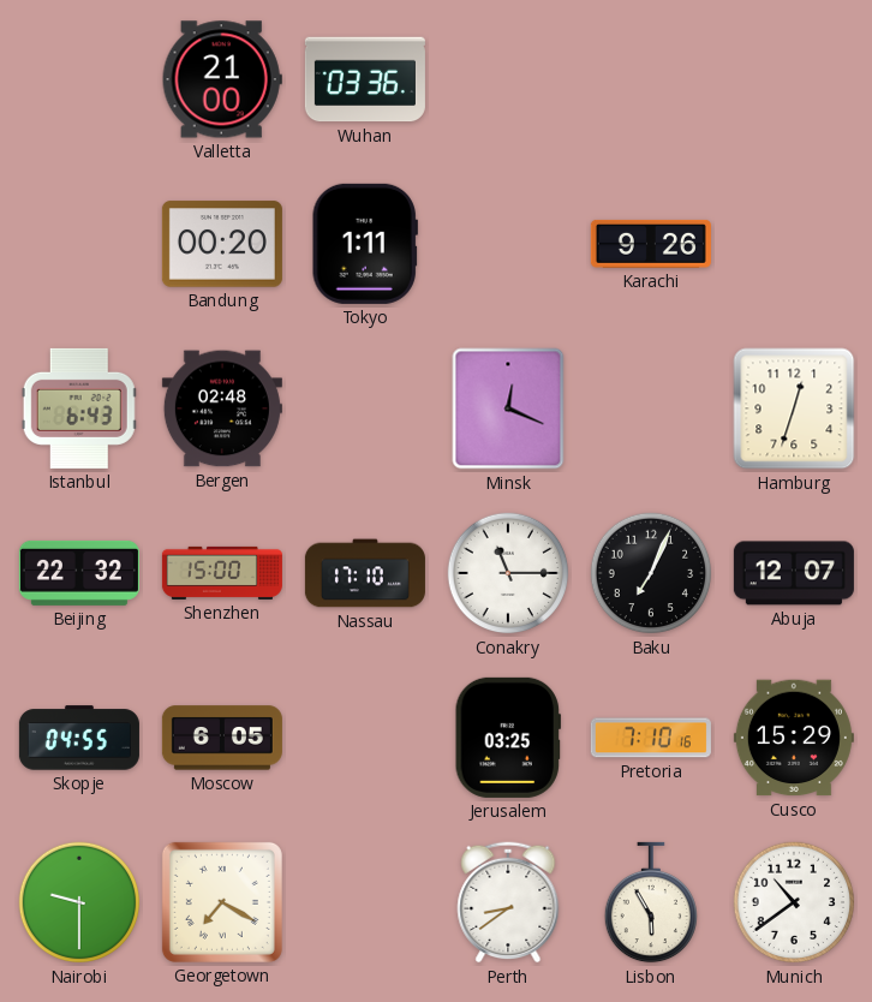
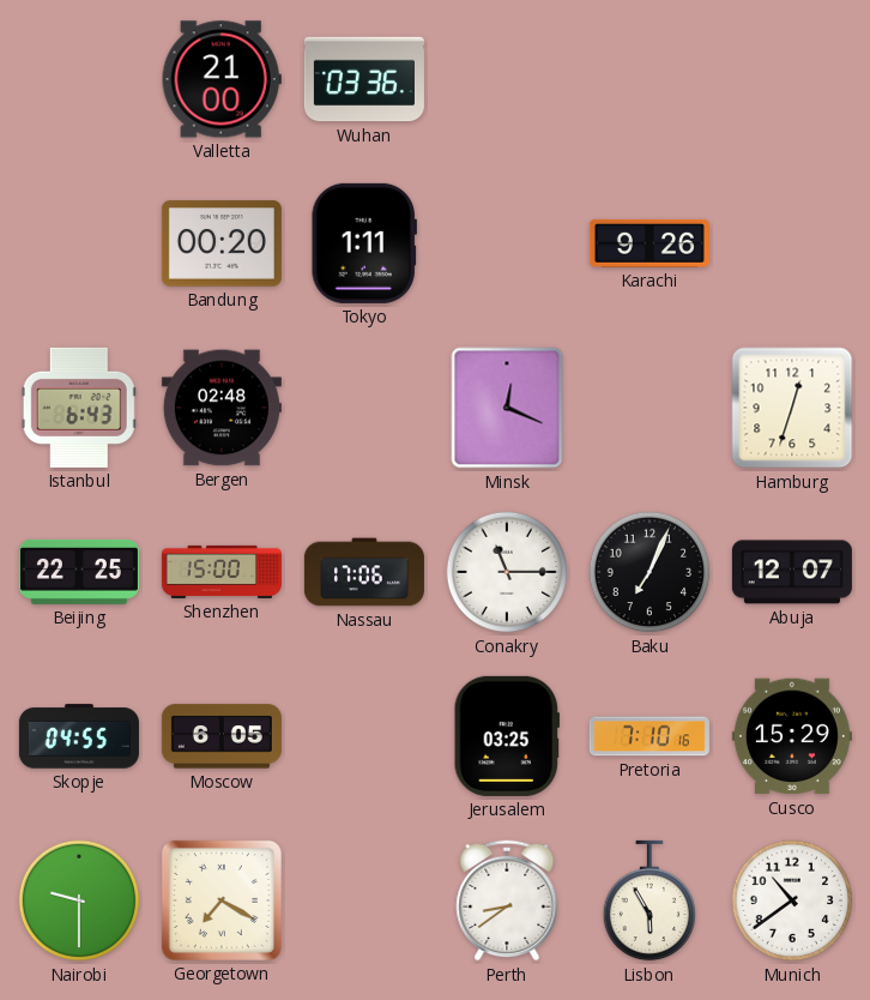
Beijing: 22:32 -> 22:25
Nassau: 17:10 -> 17:06
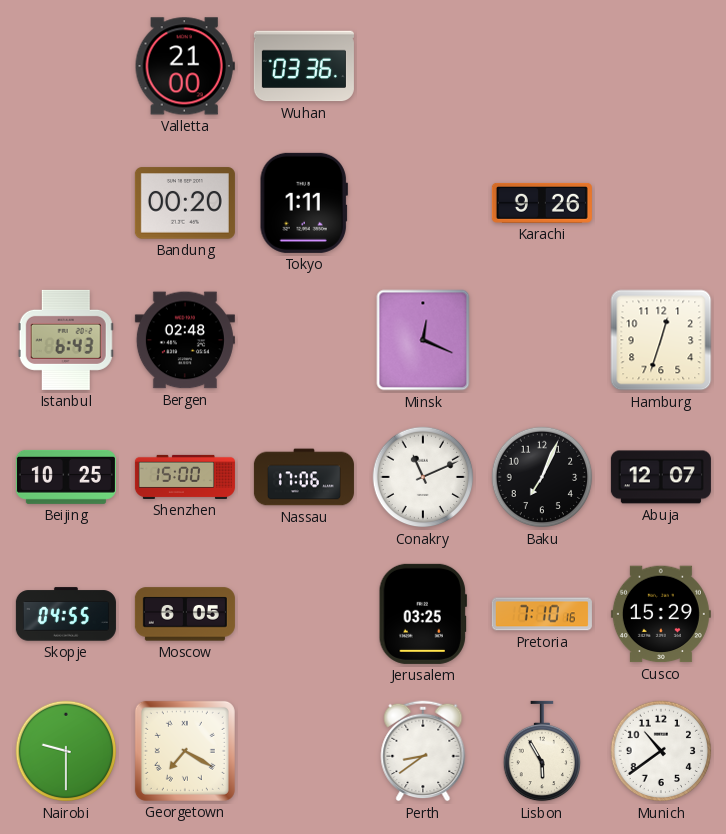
Beijing: 22:25 -> 10:25
Conakry: 11:15 -> 11:11
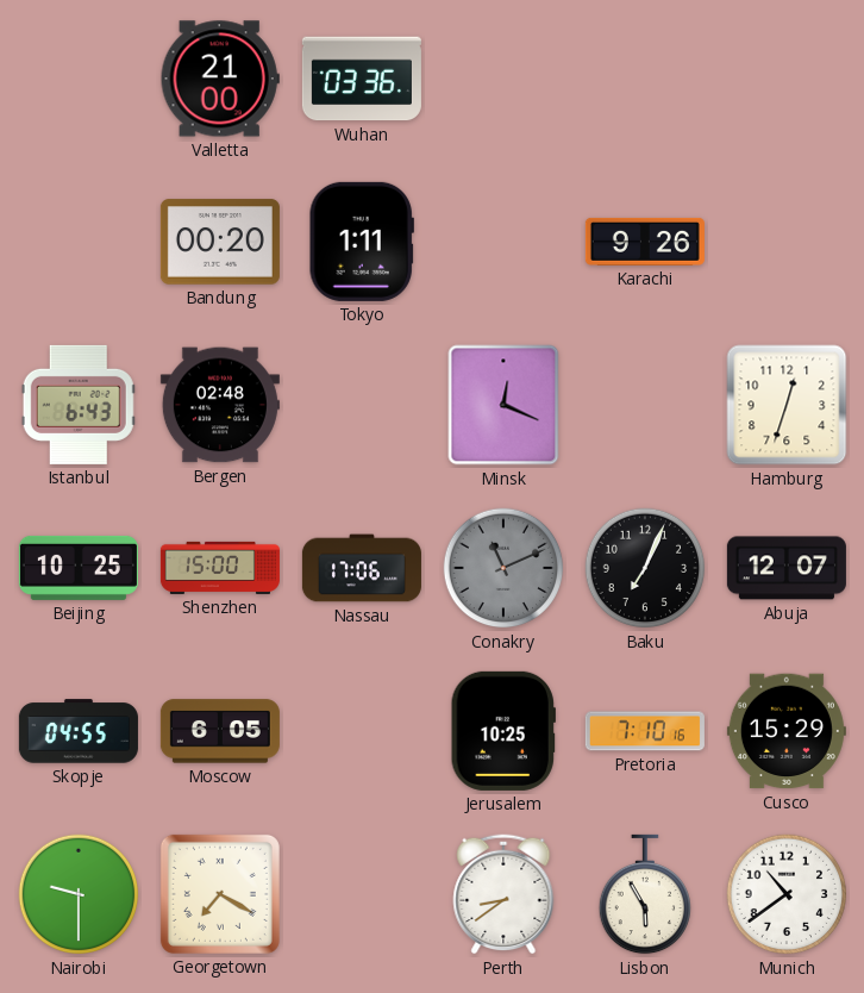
Conakry dial: white -> grey
Jerusalem: 03:25 -> 10:25
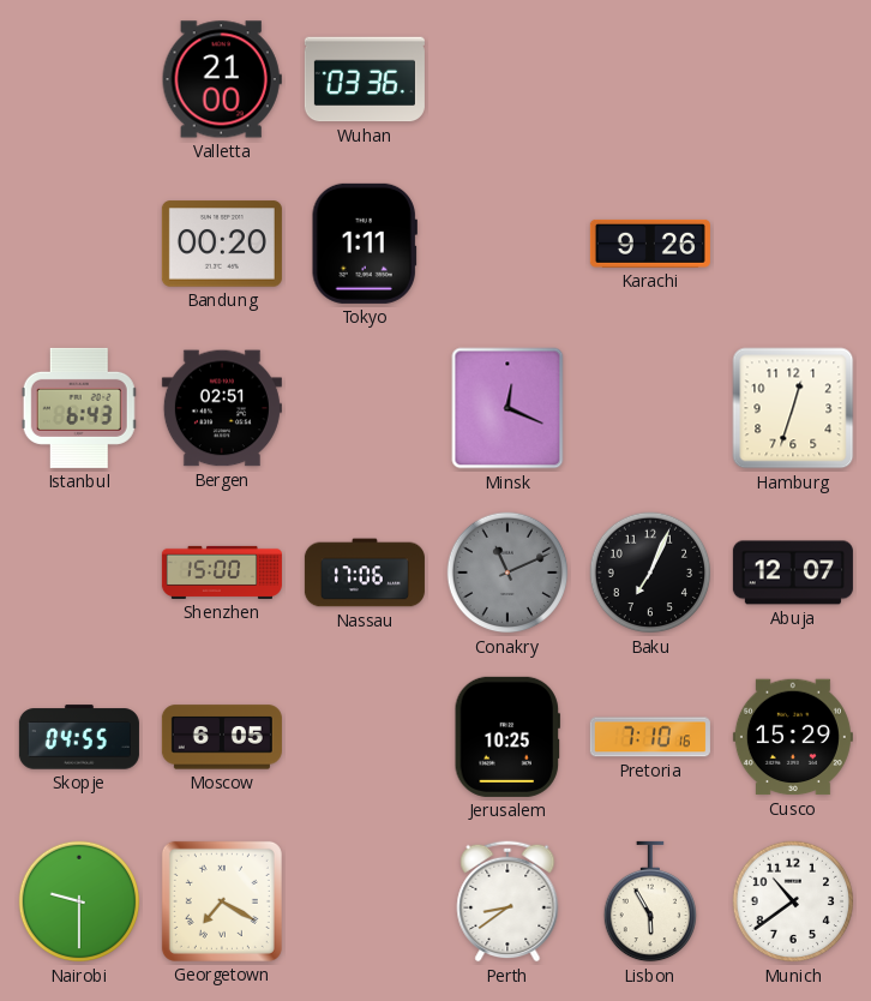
Bergen: 02:48 -> 02:51
Beijing: 10:25 -> none
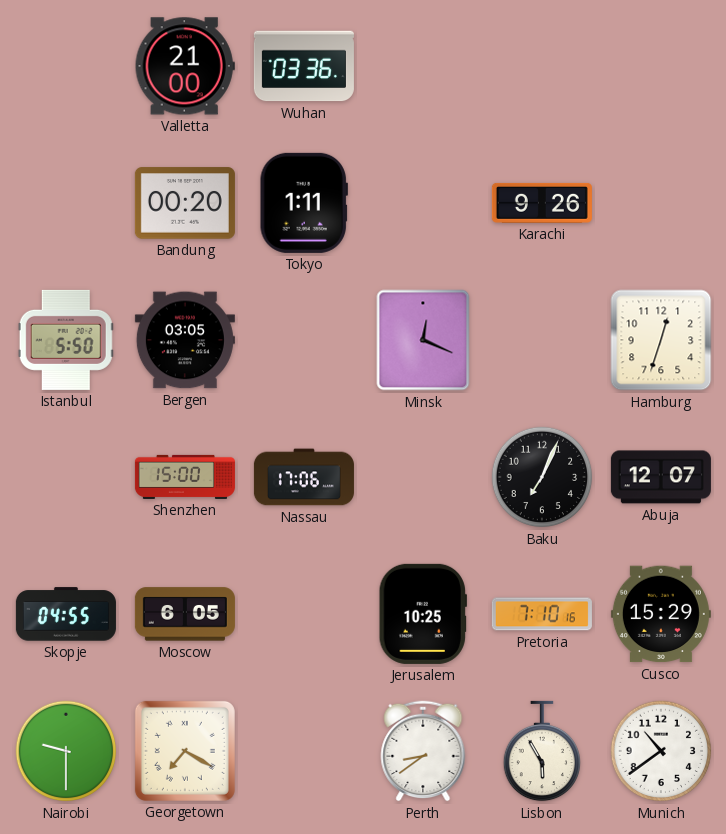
Istanbul: 6:43 -> 5:50
Bergen: 02:51 -> 03:05
Conakry: 11:11 -> none
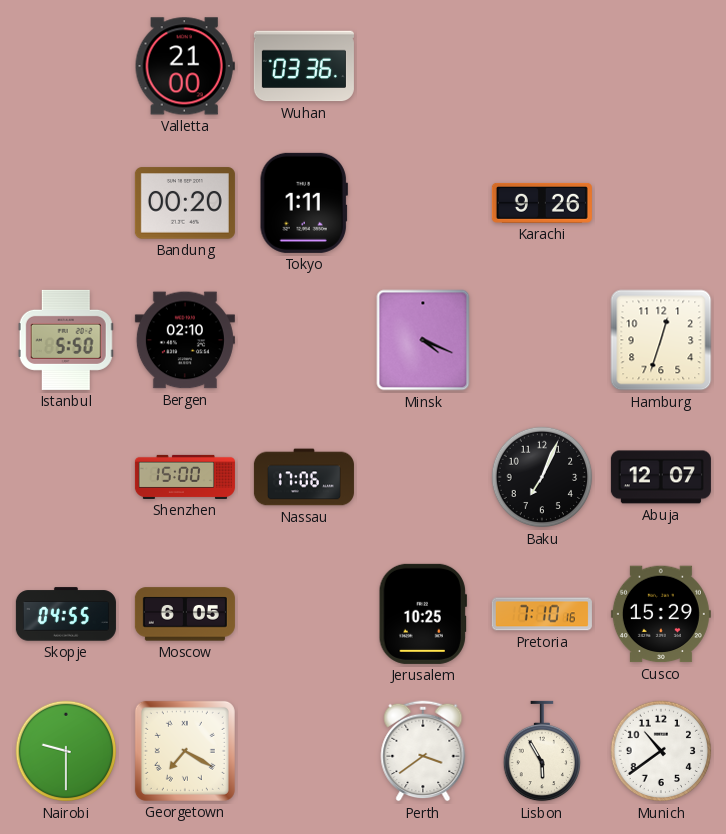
Bergen: 03:05 -> 02:10
Minsk: 12:19 -> 4:19
Perth: 8:39 -> 3:39
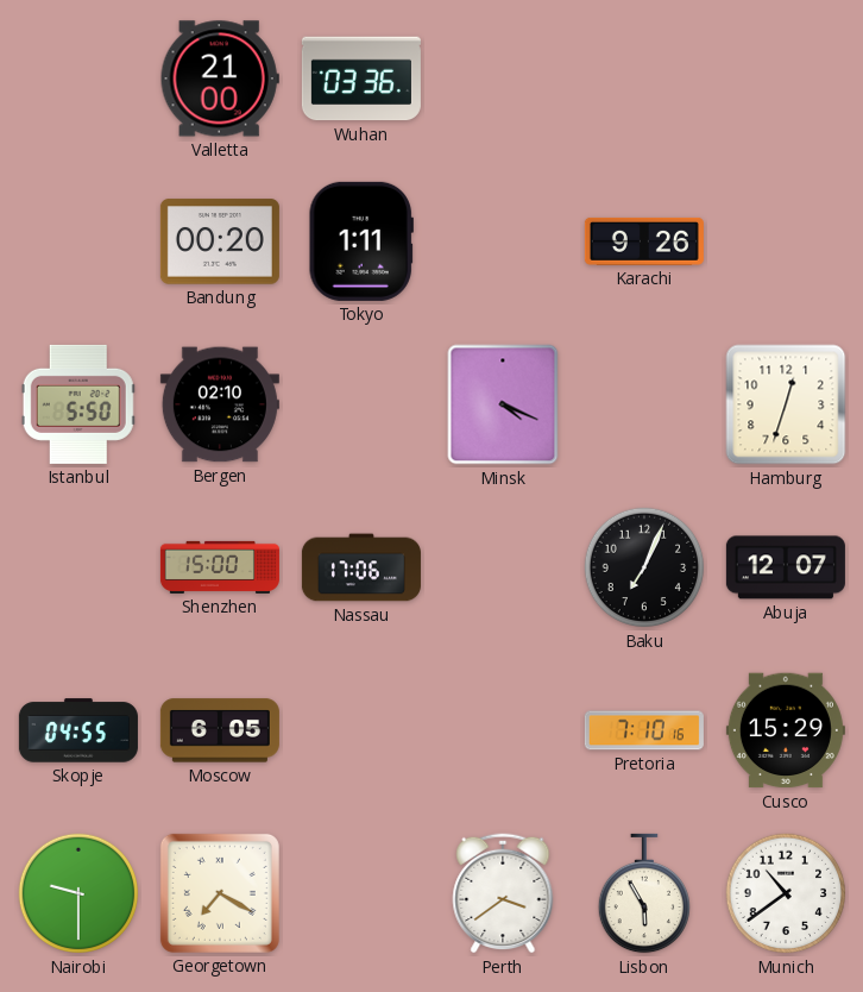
Jerusalem: 10:25 -> none
